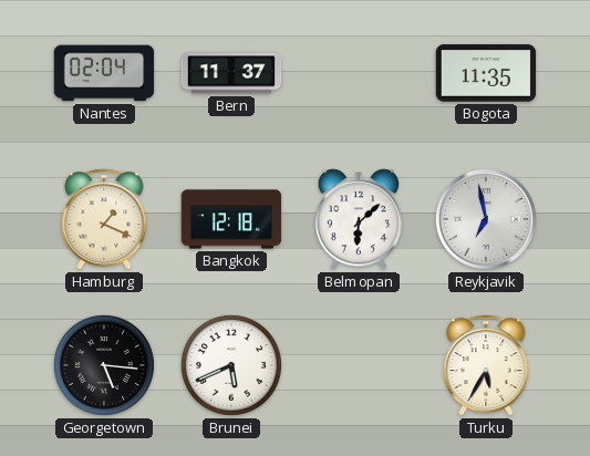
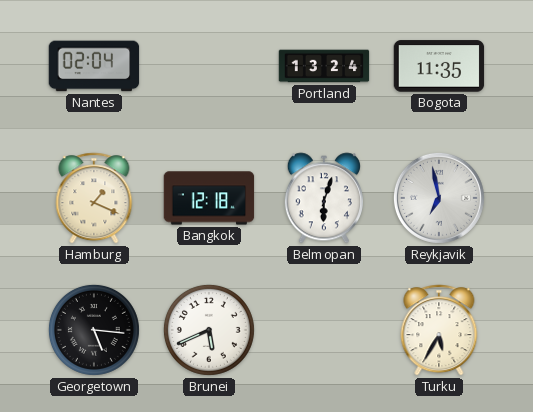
Bern: 11:37 -> none
Portland: none -> 13:24
Belmopan: 6:08 -> 6:03
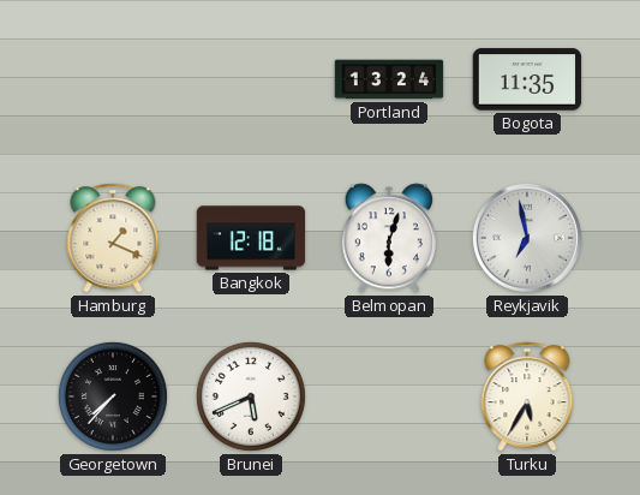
Nantes: 02:04 -> none
Georgetown: 5:16 -> 7:37
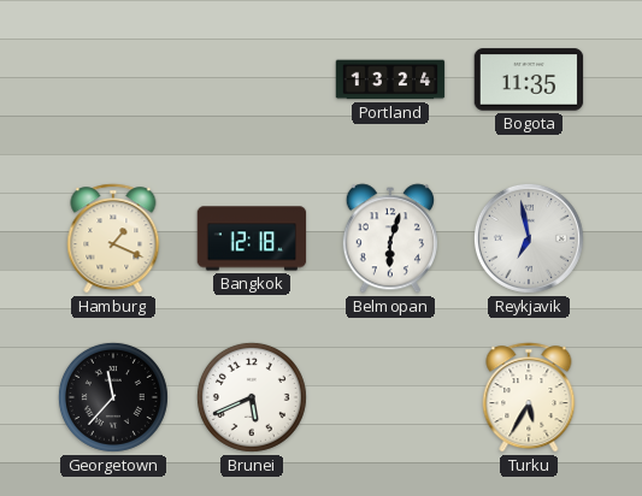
Georgetown: 7:37 -> 11:37
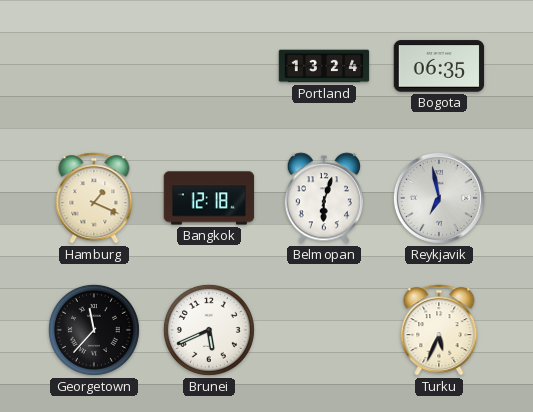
Bogota: 11:35 -> 06:35
Turku: 5:35 -> 5:34
